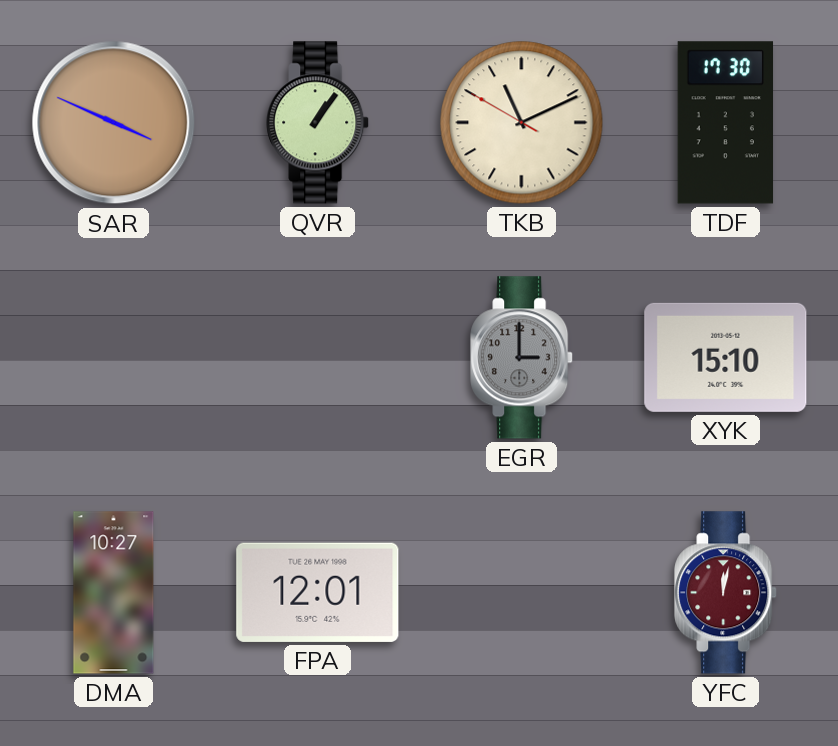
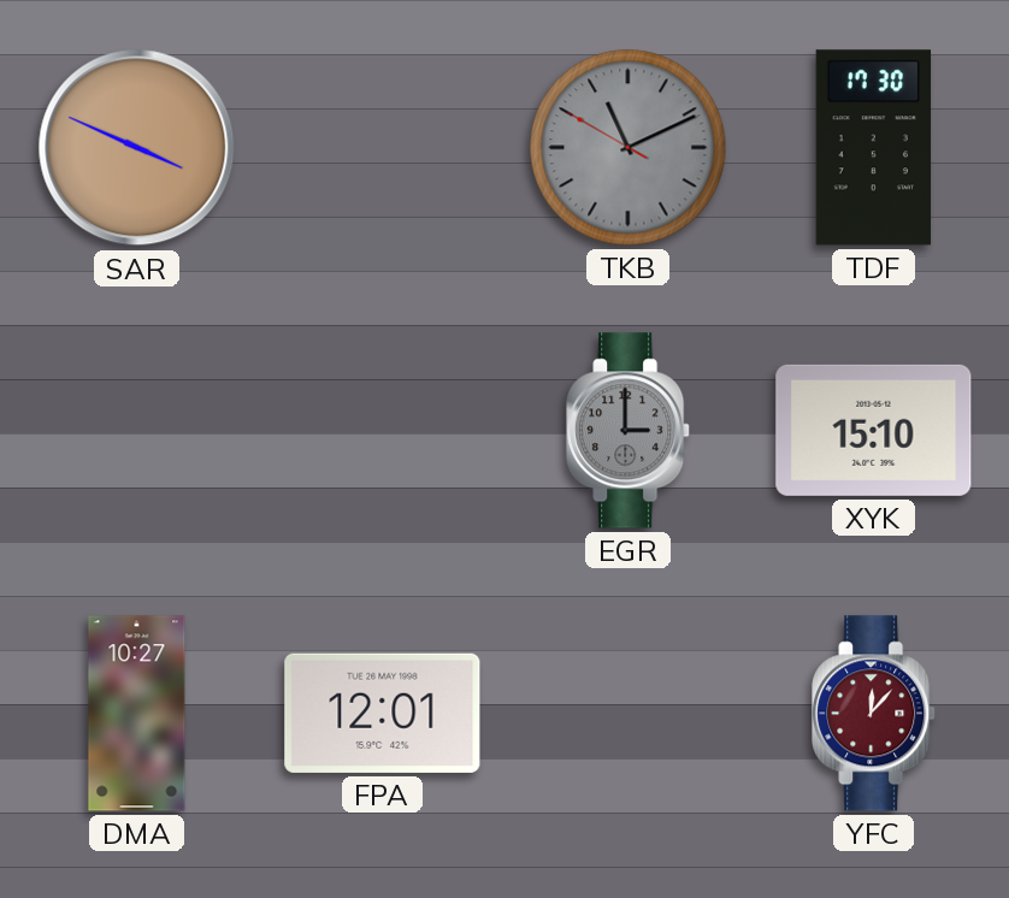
QVR: 1:06 -> none
TKB dial: cream -> grey
YFC: 12:02 -> 12:07
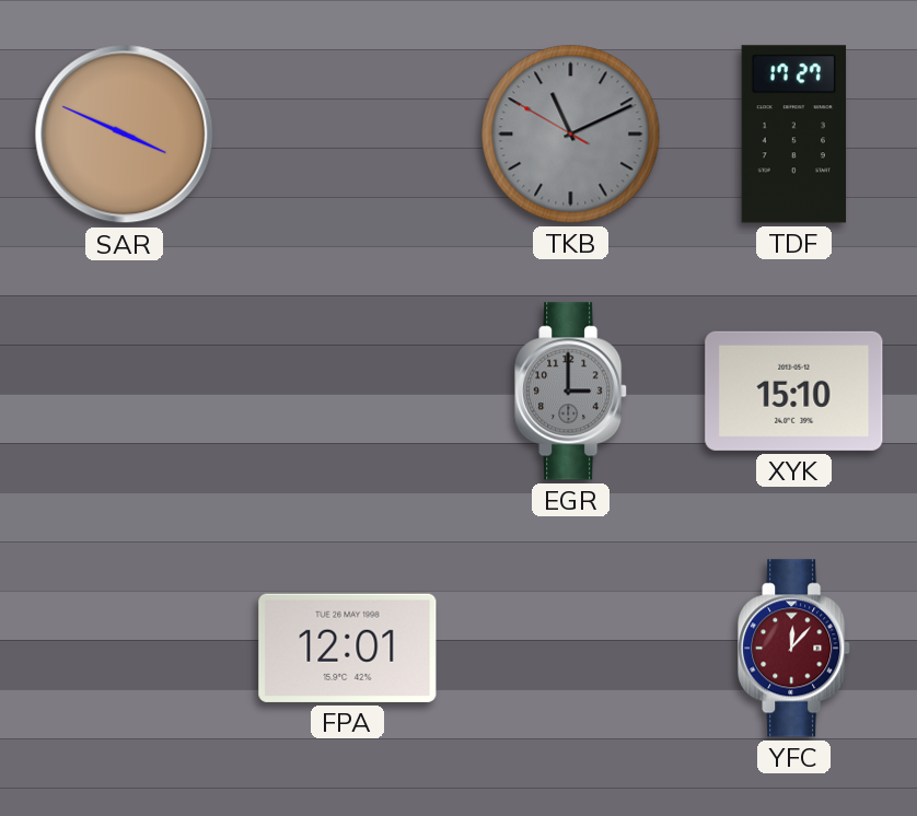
TDF: 17:30 -> 17:27
DMA: 10:27 -> none
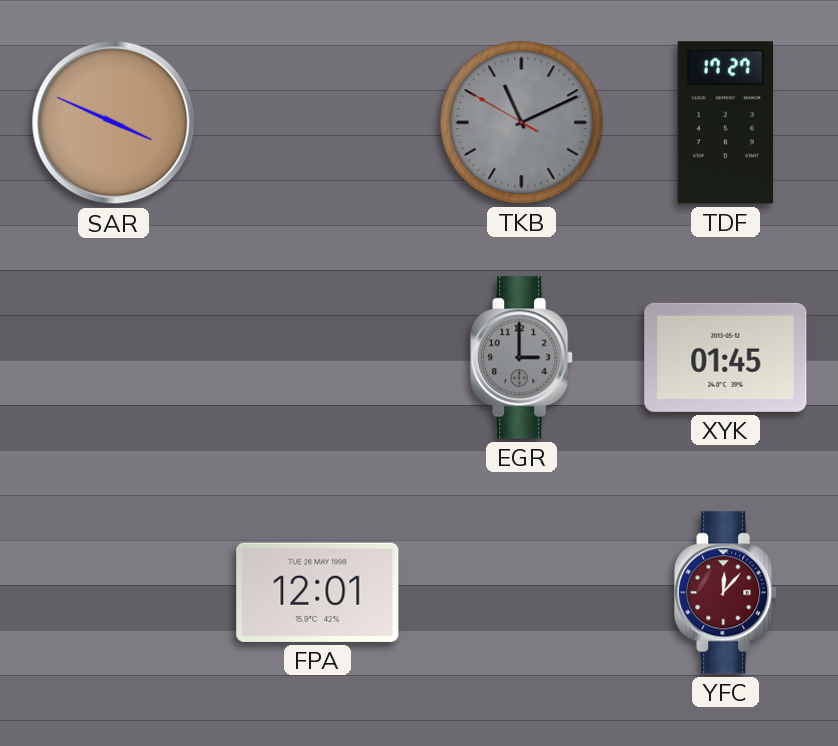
XYK: 15:10 -> 01:45
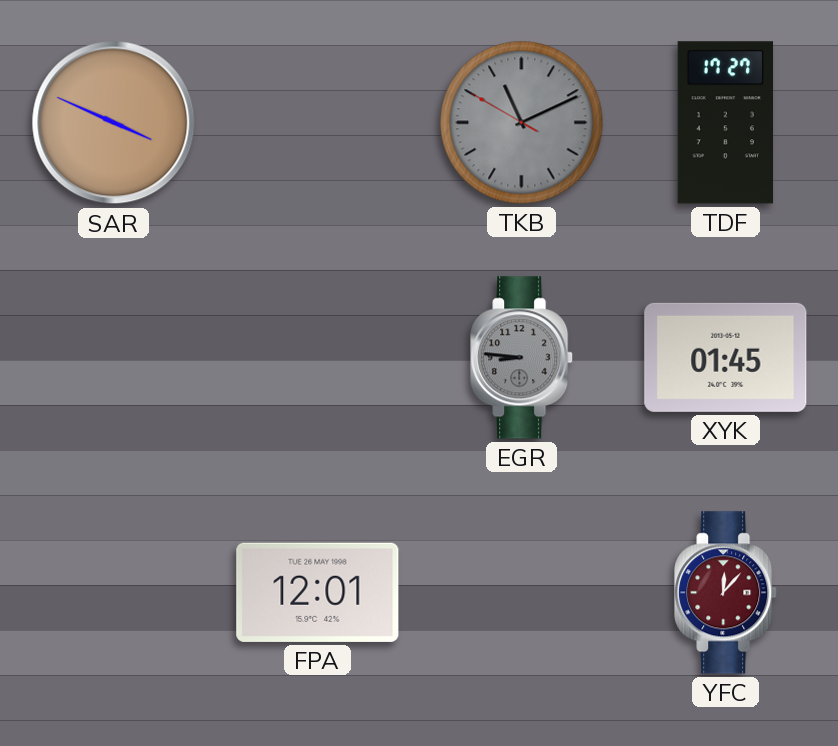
EGR: 3:00 -> 8:46
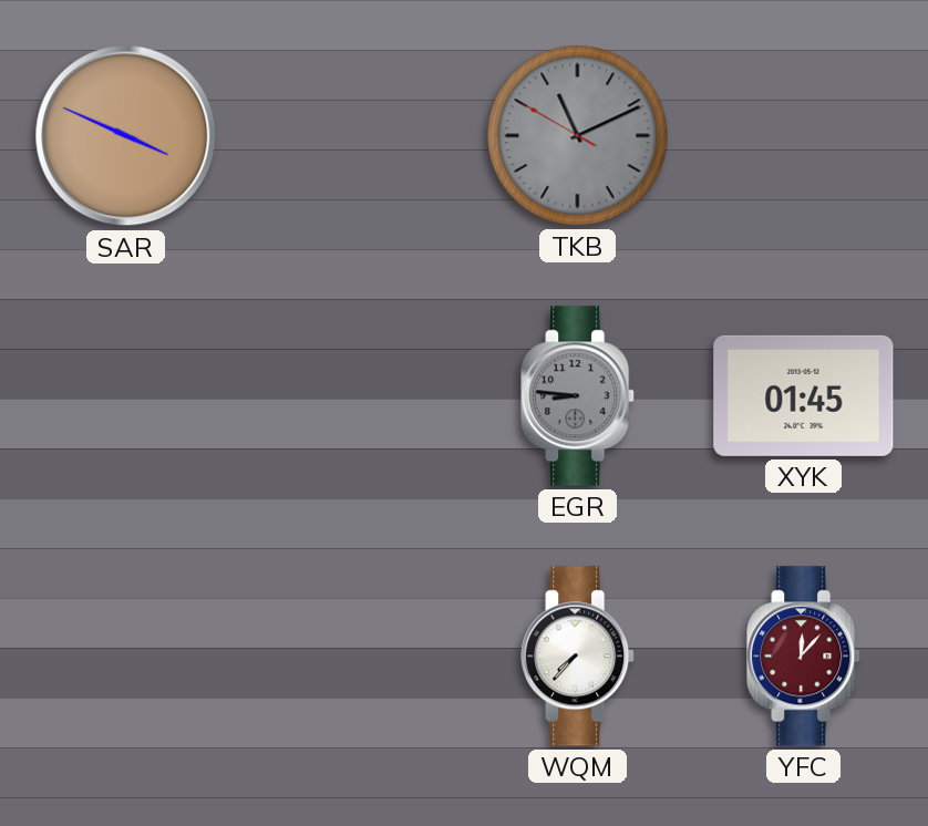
TDF: 17:27 -> none
FPA: 12:01 -> none
WQM: none -> 7:37
